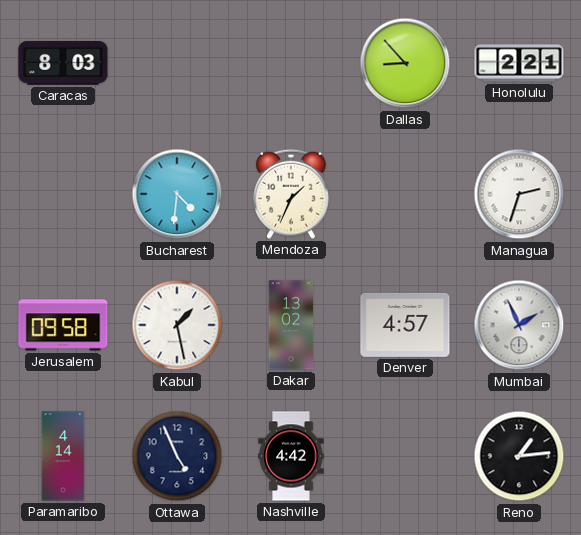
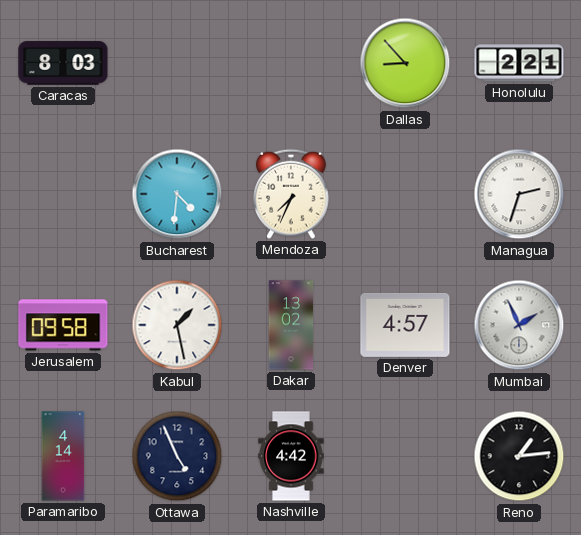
Mendoza: 1:34 -> 7:34
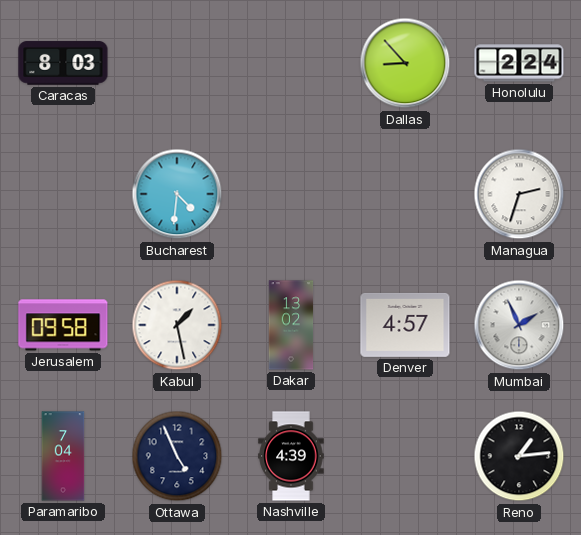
Honolulu: 2:21 -> 2:24
Mendoza: 7:34 -> none
Paramaribo: 4:14 -> 7:04
Nashville: 4:42 -> 4:39
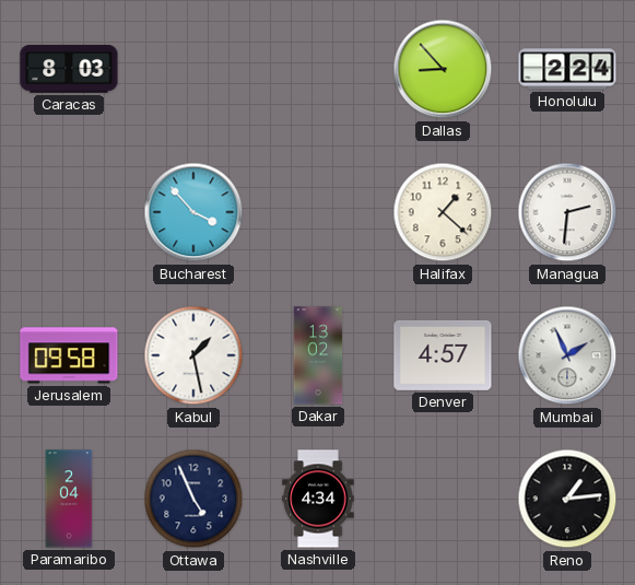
Bucharest: 4:31 -> 3:53
Halifax: none -> 1:22
Managua: 2:33 -> 2:31
Paramaribo: 7:04 -> 2:04
Nashville: 4:39 -> 4:34
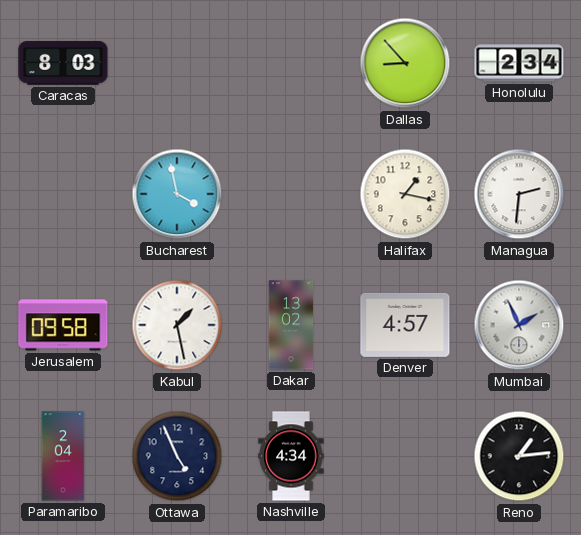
Honolulu: 2:24 -> 2:34
Bucharest: 3:53 -> 3:58
Halifax: 1:22 -> 1:17
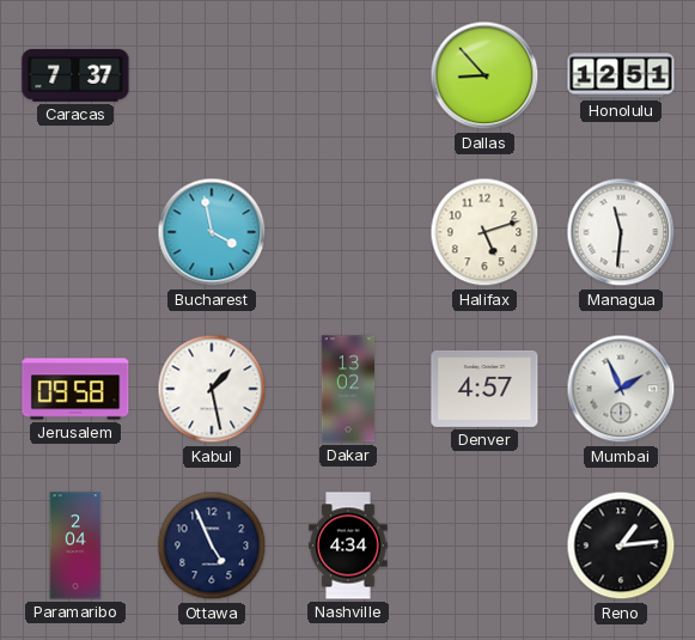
Caracas: 8:03 -> 7:37
Honolulu: 2:34 -> 12:51
Halifax: 1:17 -> 5:12
Managua: 2:31 -> 11:31
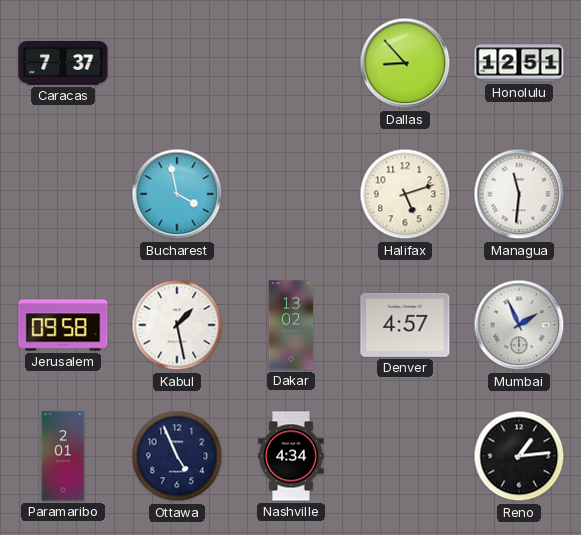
Paramaribo: 2:04 -> 2:01
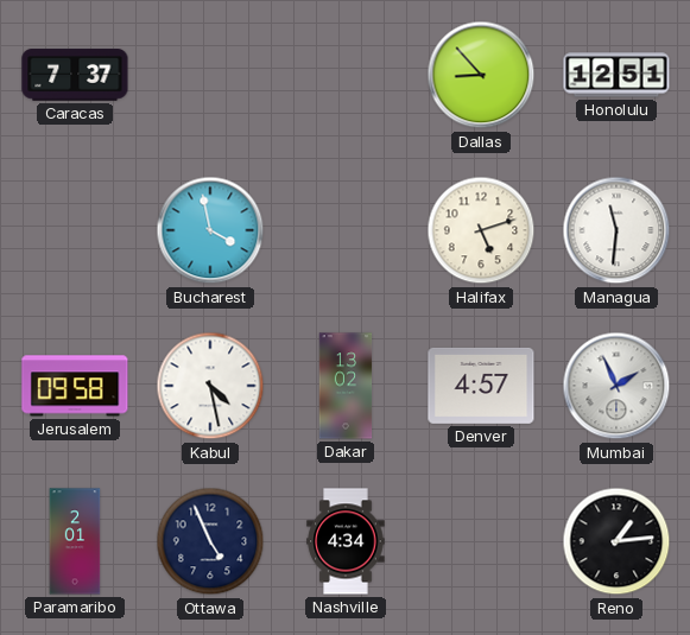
Kabul: 1:28 -> 4:28
